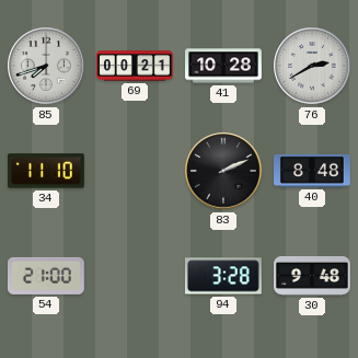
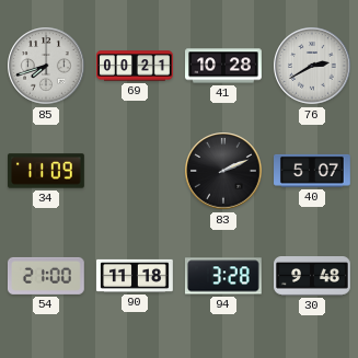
34: 11:10 -> 11:09
40: 8:48 -> 5:07
90: none -> 11:18
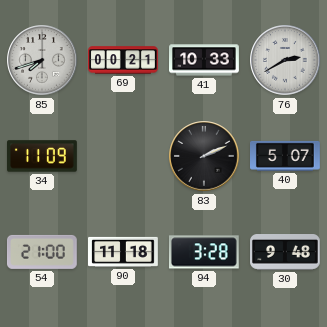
41: 10:28 -> 10:33
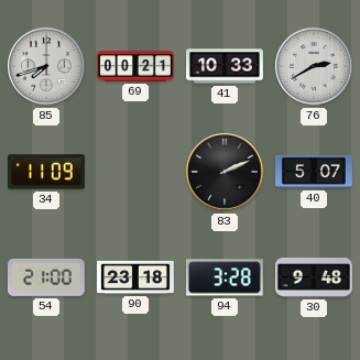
90: 11:18 -> 23:18
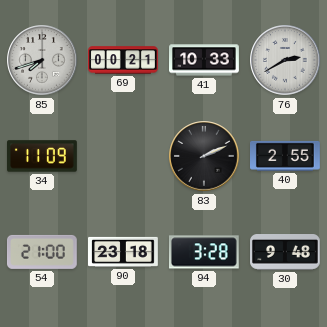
40: 5:07 -> 2:55
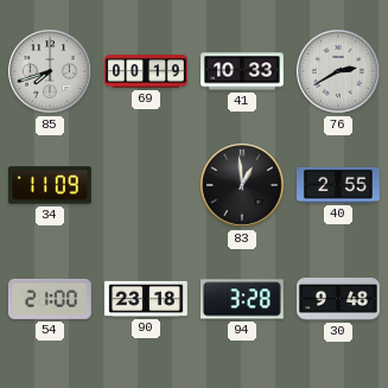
69: 00:21 -> 00:19
83: 2:11 -> 12:59
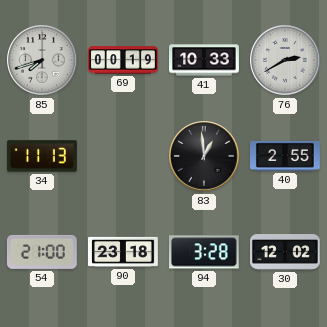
34: 11:09 -> 11:13
30: 9:48 -> 12:02
